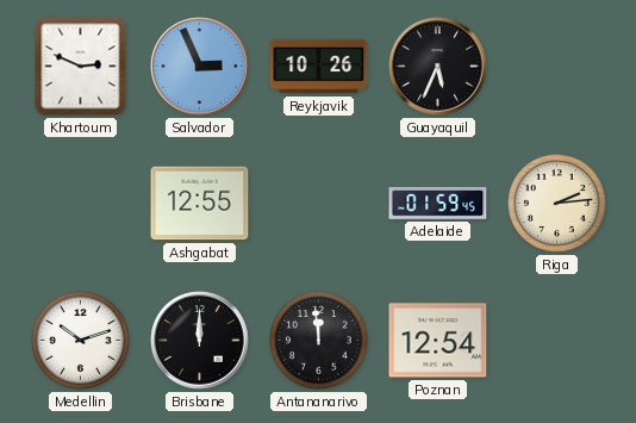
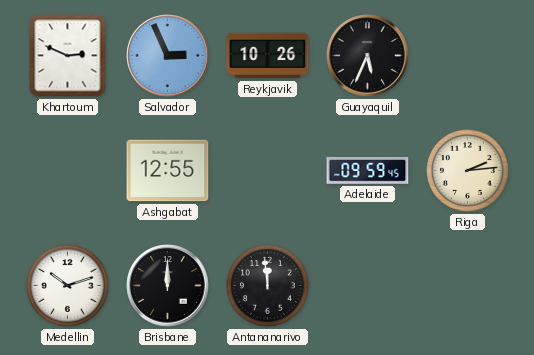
Adelaide: 01:59 -> 09:59
Poznan: 12:54 -> none
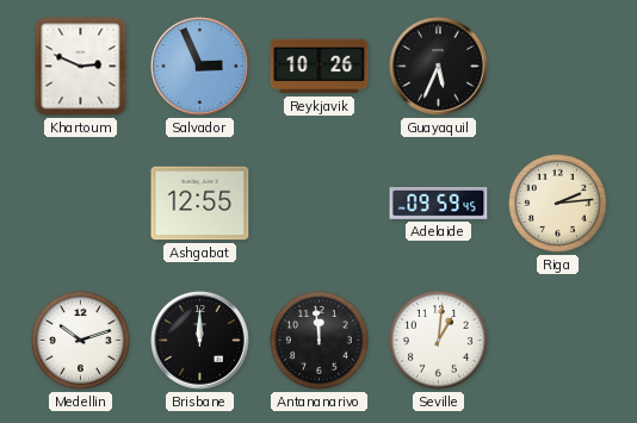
Seville: none -> 1:01
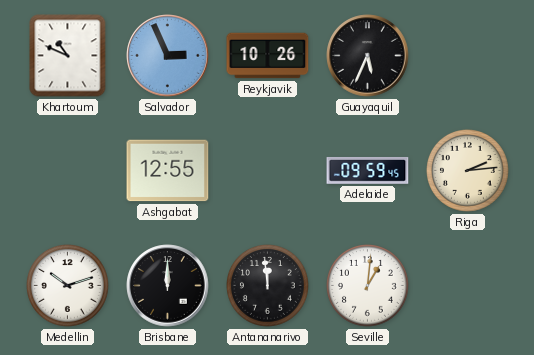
Khartoum: 2:49 -> 10:49
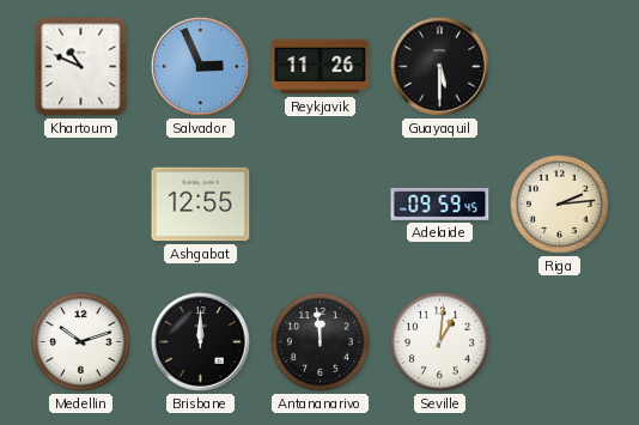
Reykjavik: 10:26 -> 11:26
Guayaquil: 5:34 -> 5:30
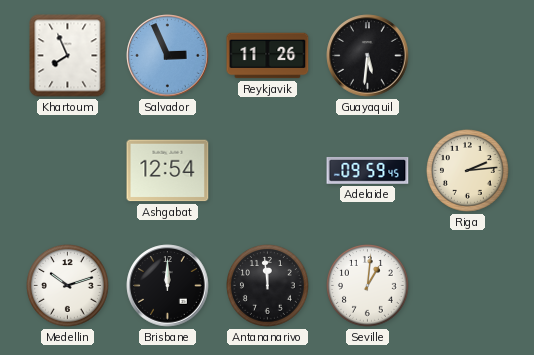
Khartoum: 10:49 -> 7:56
Guayaquil: 5:30 -> 5:31
Ashgabat: 12:55 -> 12:54
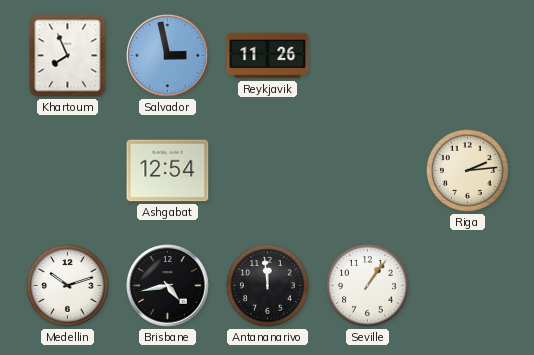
Salvador: 2:56 -> 2:58
Guayaquil: 5:31 -> none
Adelaide: 09:59 -> none
Brisbane: 12:00 -> 4:43
Seville: 1:01 -> 1:06
